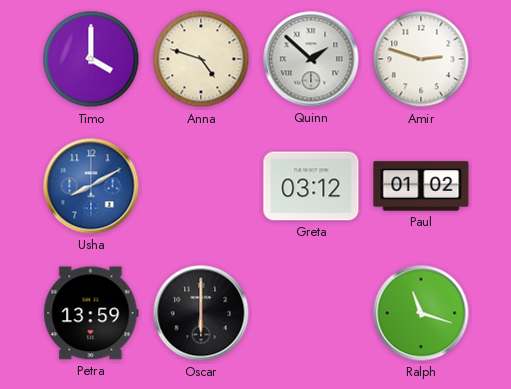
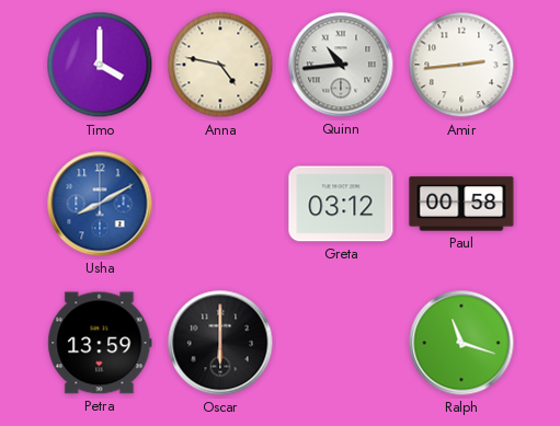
Anna: 4:48 -> 4:47
Quinn: 1:52 -> 10:44
Amir: 2:48 -> 2:44
Paul: 01:02 -> 00:58
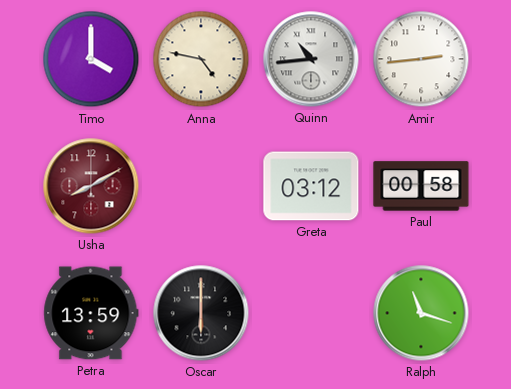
Usha dial: blue -> burgundy
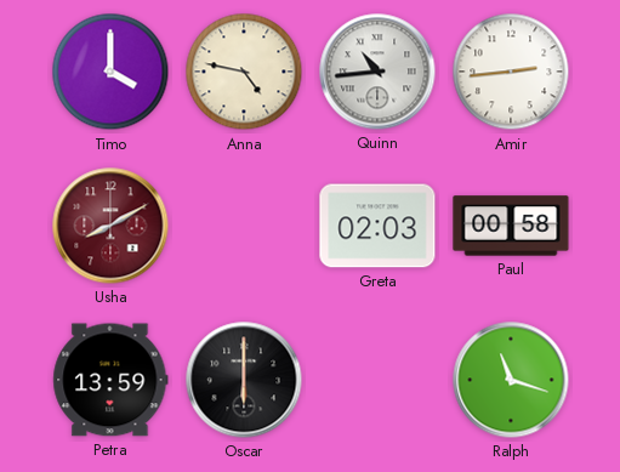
Greta: 03:12 -> 02:03
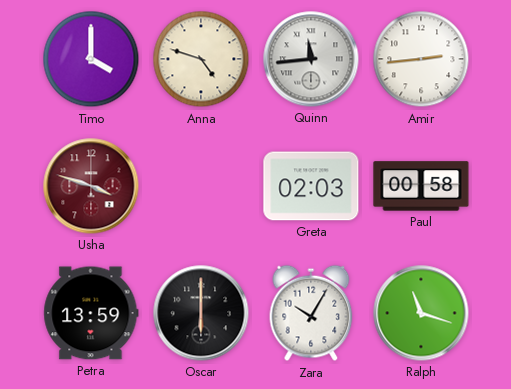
Anna: 4:47 -> 4:48
Quinn: 10:44 -> 11:44
Usha: 8:10 -> 3:48
Zara: none -> 10:05
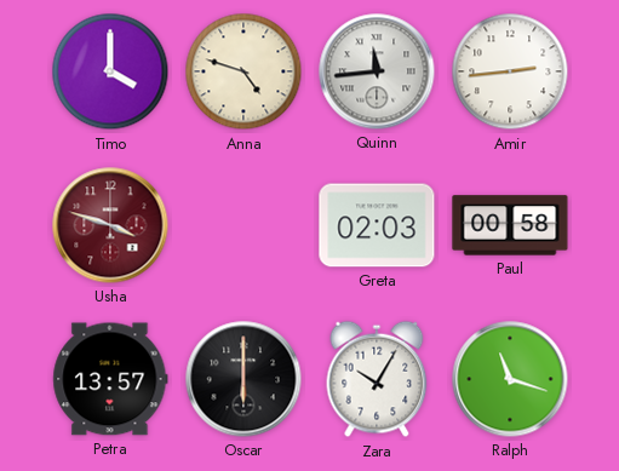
Petra: 13:59 -> 13:57
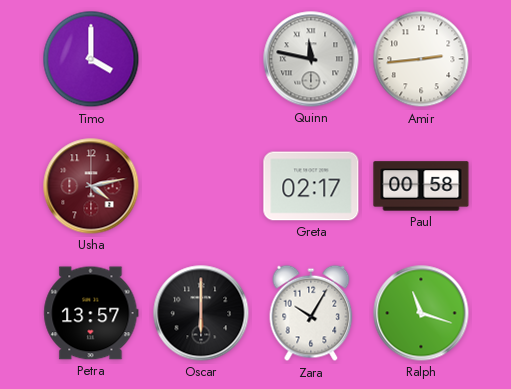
Anna: 4:48 -> none
Quinn: 11:44 -> 11:47
Usha: 3:48 -> 4:13
Greta: 02:03 -> 02:17
